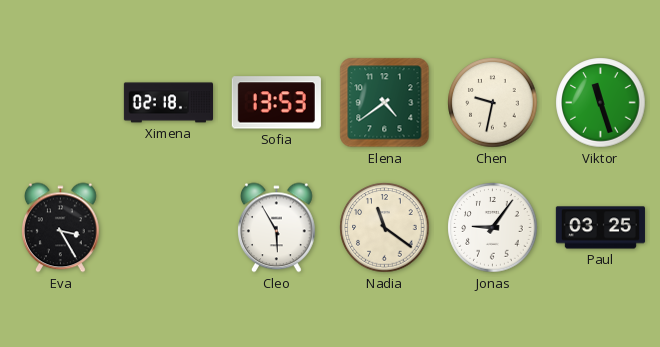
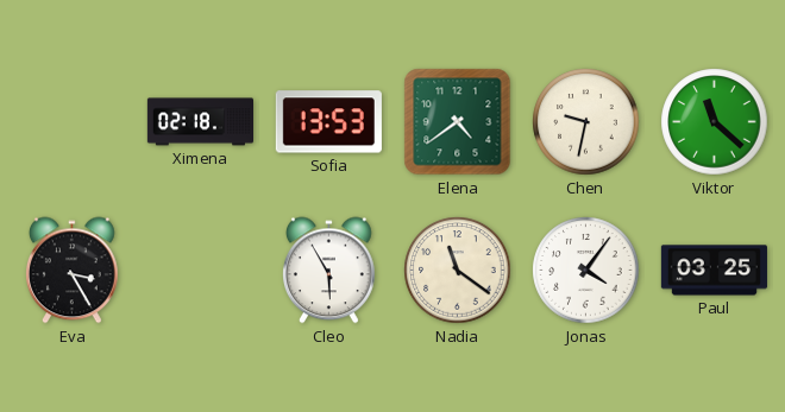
Viktor: 11:27 -> 11:22
Jonas: 9:06 -> 4:06
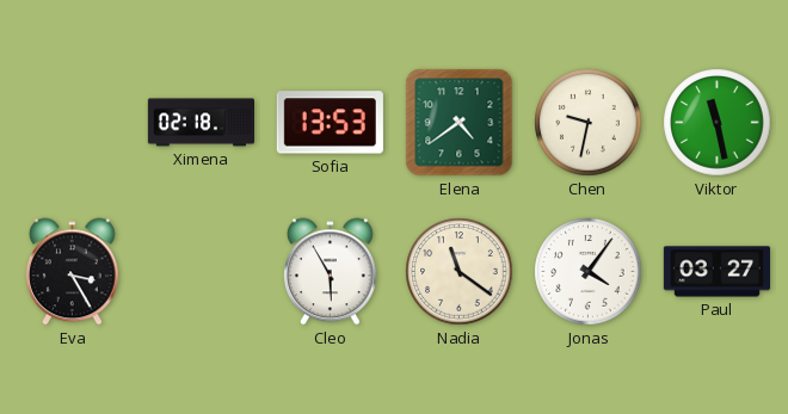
Viktor: 11:22 -> 11:28
Paul: 03:25 -> 03:27
